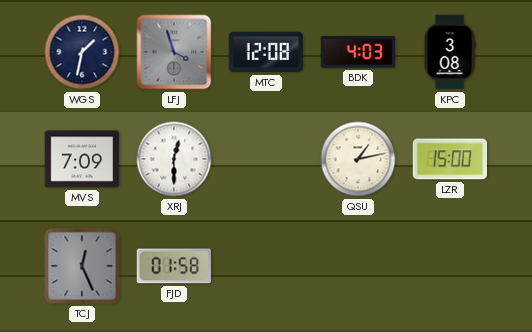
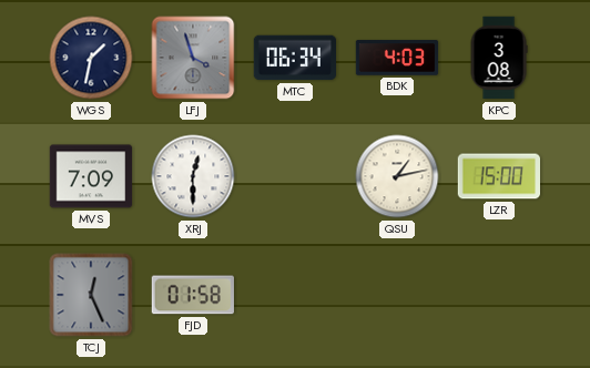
MTC: 12:08 -> 06:34
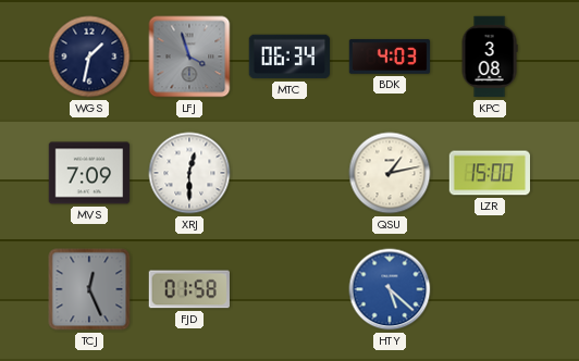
HTY: none -> 5:22
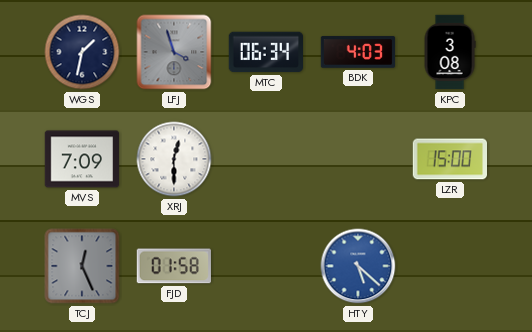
QSU: 1:13 -> none
